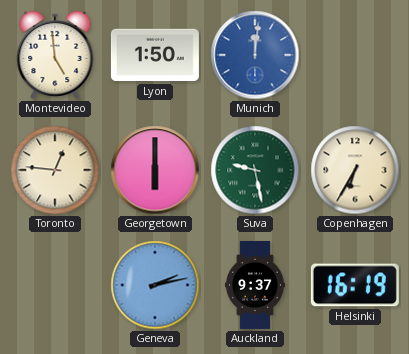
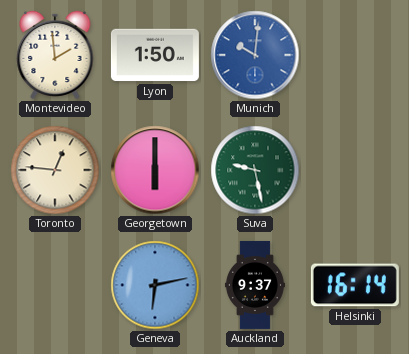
Montevideo: 4:59 -> 1:59
Munich: 12:01 -> 10:01
Copenhagen: 6:35 -> none
Geneva: 2:13 -> 6:13
Helsinki: 16:19 -> 16:14
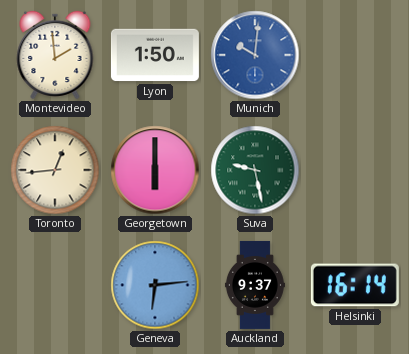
Toronto: 12:46 -> 12:44
Geneva: 6:13 -> 6:14
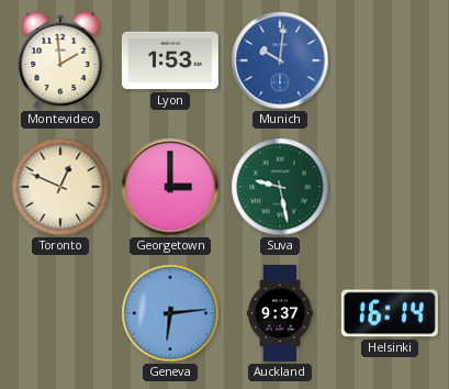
Lyon: 1:50 -> 1:53
Toronto: 12:44 -> 12:49
Georgetown: 6:00 -> 3:00
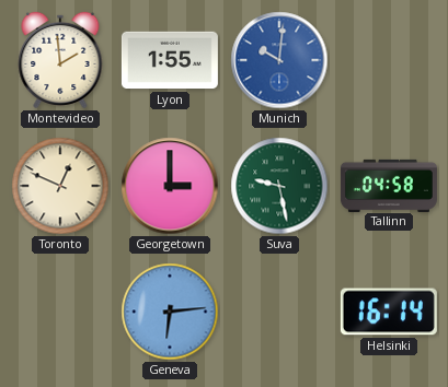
Lyon: 1:53 -> 1:55
Tallinn: none -> 04:58
Auckland: 9:37 -> none
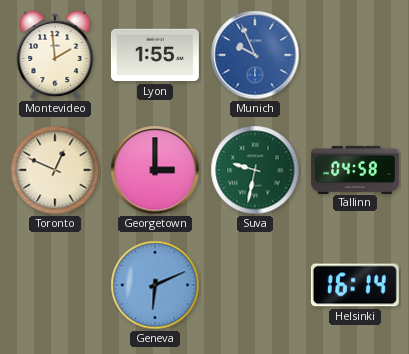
Munich: 10:01 -> 9:56
Suva: 9:28 -> 9:32
Geneva: 6:14 -> 6:11
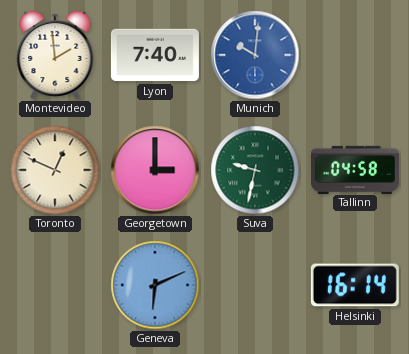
Lyon: 1:55 -> 7:40
Munich: 9:56 -> 10:01
